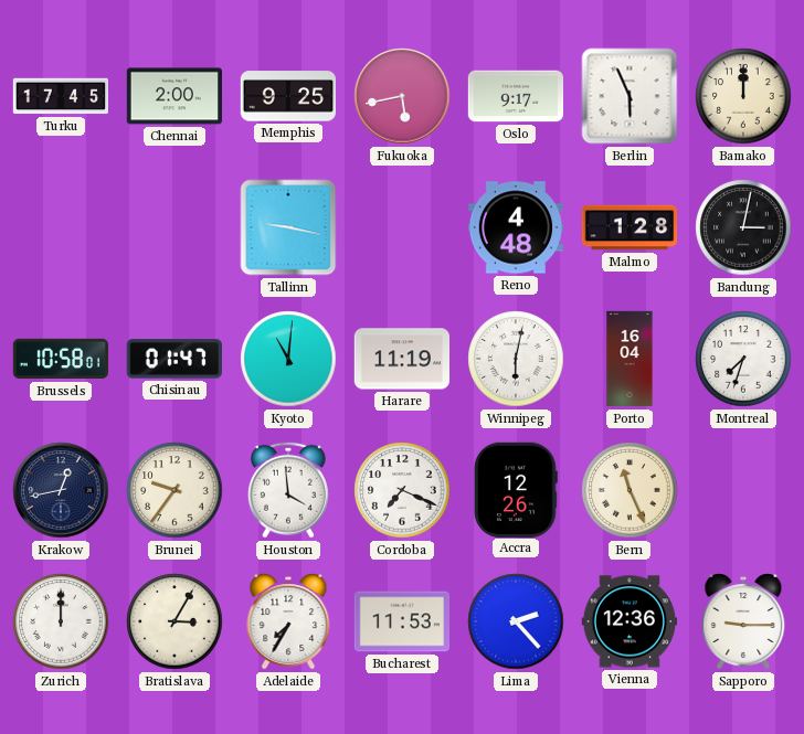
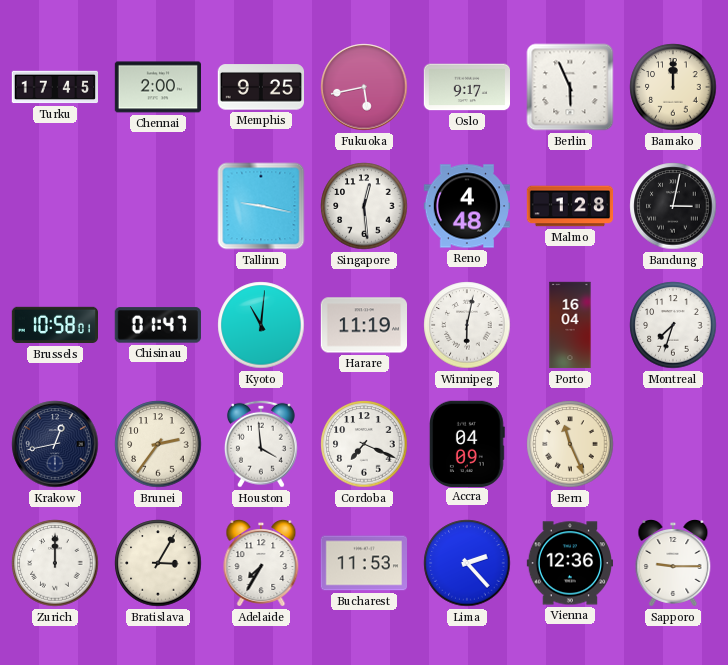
Singapore: none -> 12:29
Brunei: 9:36 -> 2:36
Accra: 12:26 -> 04:09
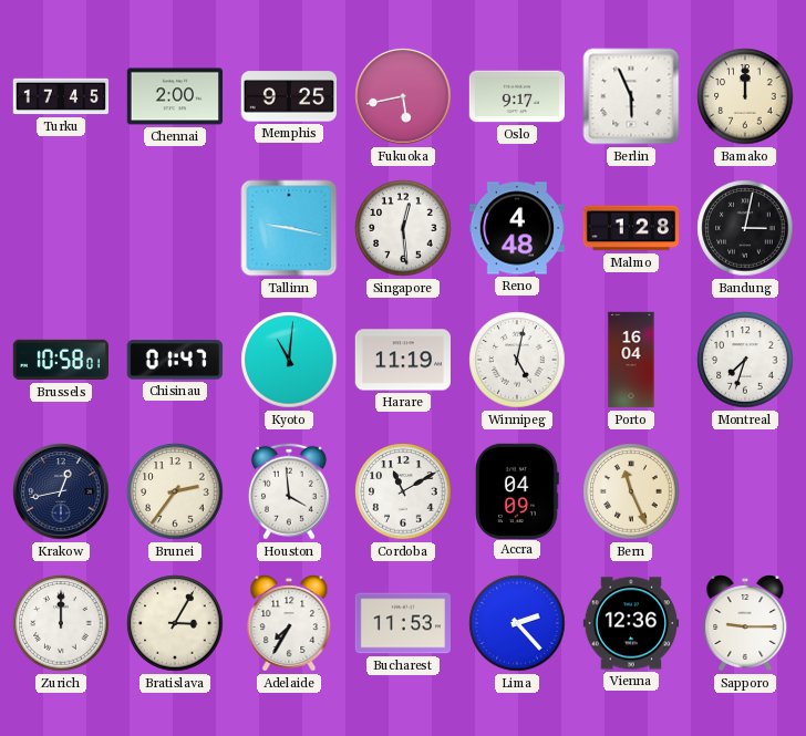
Winnipeg: 6:02 -> 5:02
Cordoba: 7:19 -> 11:10
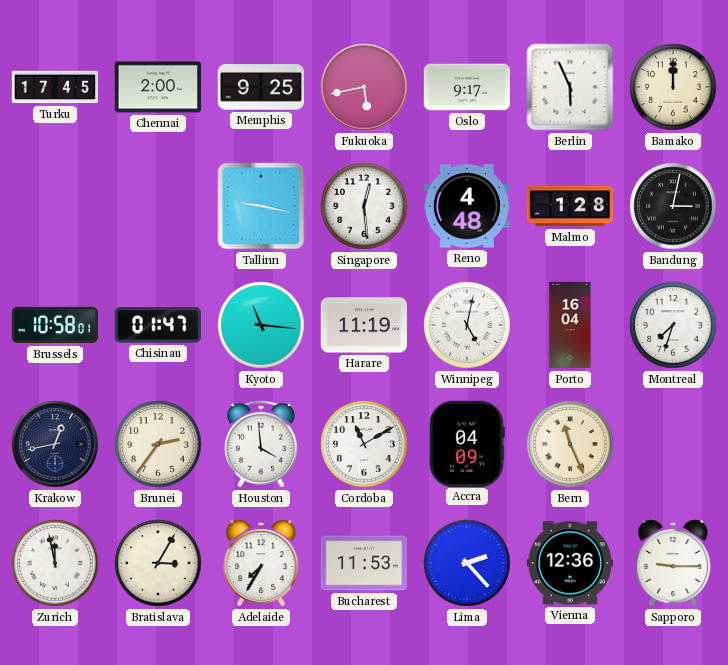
Kyoto: 11:01 -> 11:16
Zurich: 12:00 -> 11:58
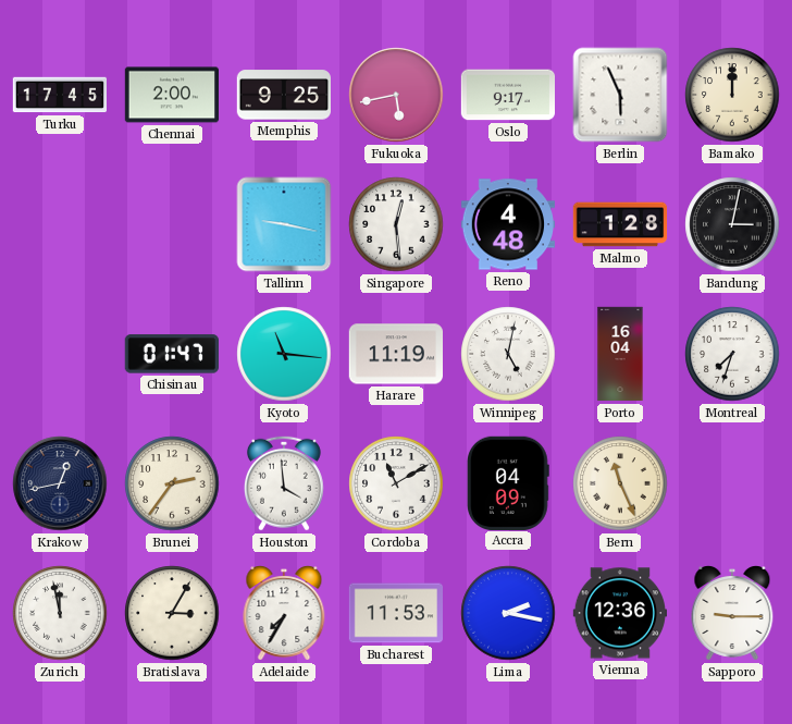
Brussels: 10:58 -> none
Lima: 2:23 -> 2:17
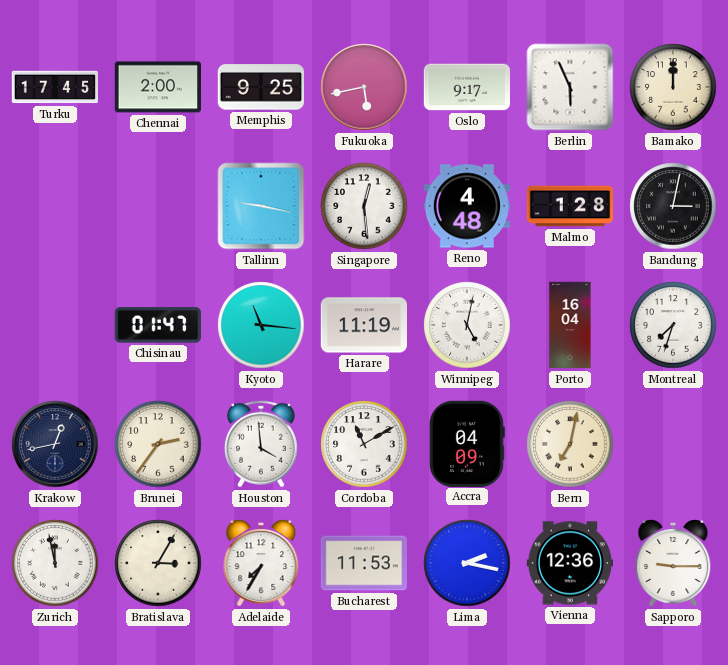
Bern: 11:26 -> 7:02
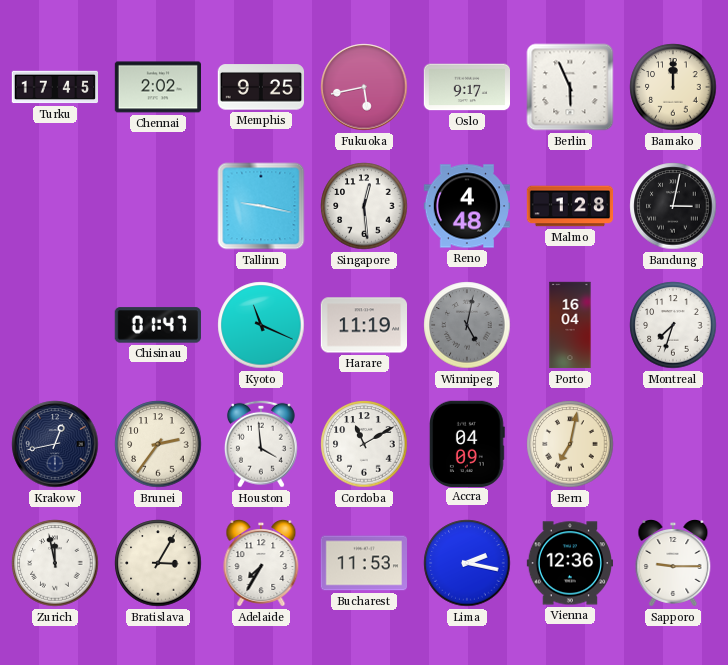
Chennai: 2:00 -> 2:02
Kyoto: 11:16 -> 11:19
Winnipeg dial: white -> grey
